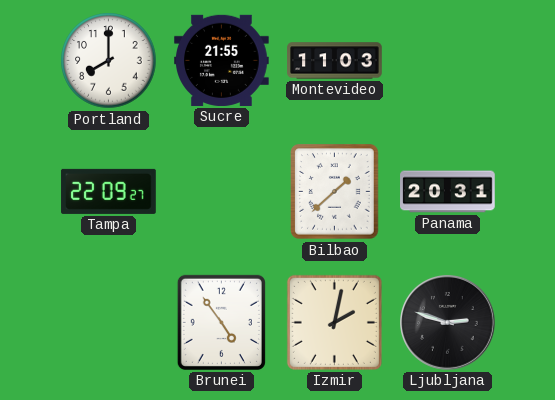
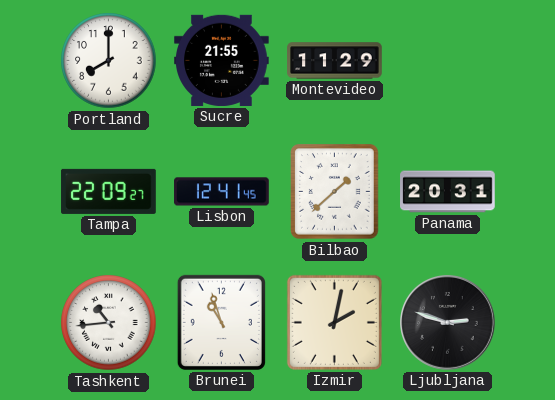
Montevideo: 11:03 -> 11:29
Lisbon: none -> 12:41
Tashkent: none -> 10:44
Brunei: 4:54 -> 10:57
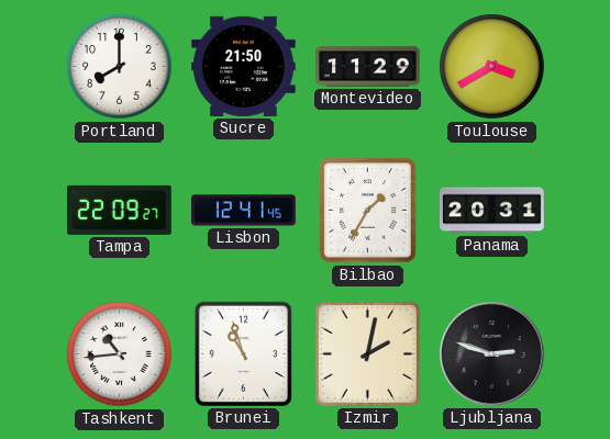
Sucre: 21:55 -> 21:50
Toulouse: none -> 3:40
Bilbao: 1:38 -> 1:35
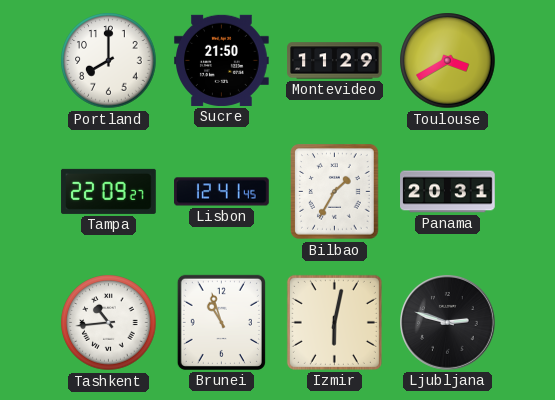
Izmir: 2:02 -> 6:02
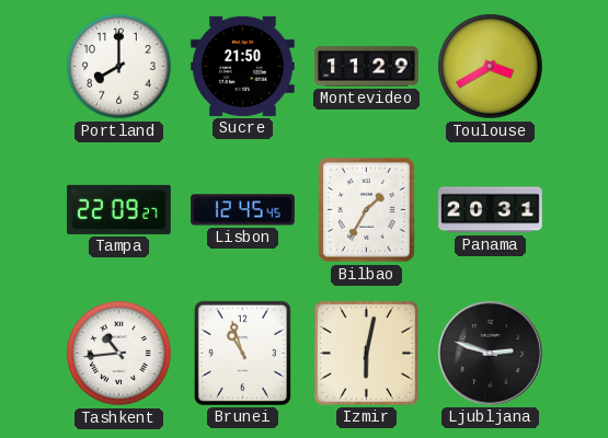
Lisbon: 12:41 -> 12:45
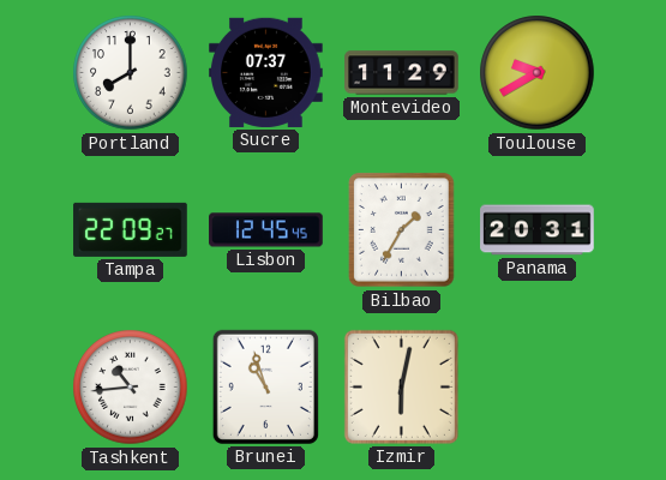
Sucre: 21:50 -> 07:37
Toulouse: 3:40 -> 9:40
Ljubljana: 2:48 -> none
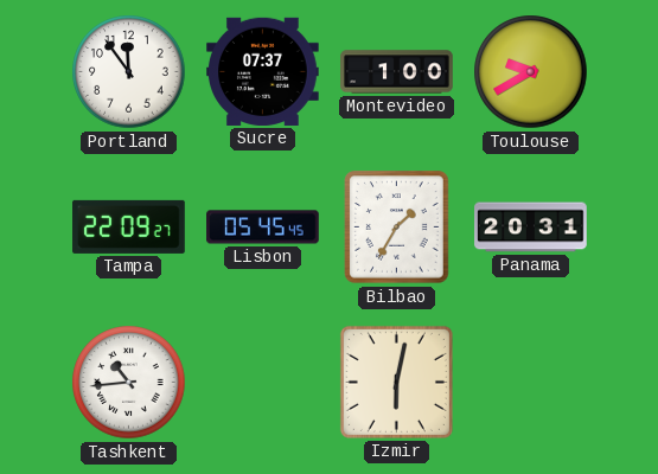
Portland: 8:00 -> 11:54
Montevideo: 11:29 -> 1:00
Lisbon: 12:45 -> 05:45
Brunei: 10:57 -> none
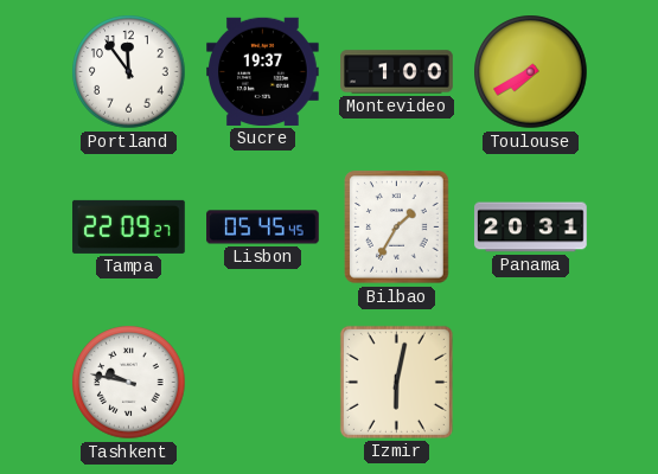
Sucre: 07:37 -> 19:37
Toulouse: 9:40 -> 7:40
Tashkent: 10:44 -> 9:47
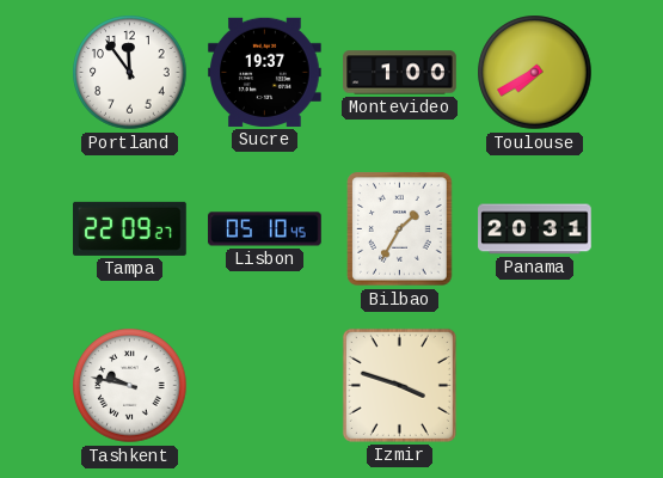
Lisbon: 05:45 -> 05:10
Izmir: 6:02 -> 3:48
